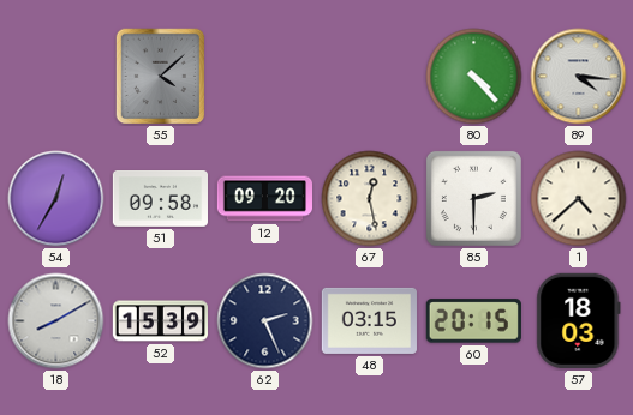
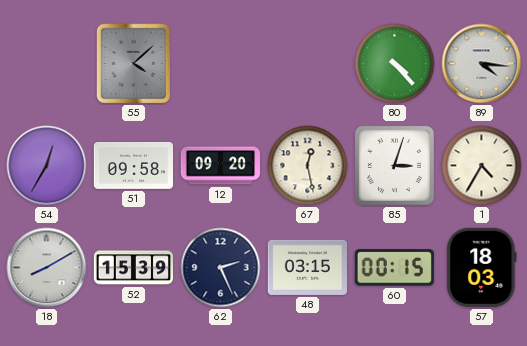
85: 2:30 -> 3:03
1: 4:38 -> 4:35
60: 20:15 -> 00:15
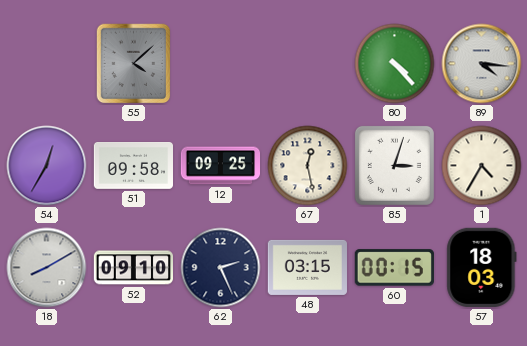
12: 09:20 -> 09:25
52: 15:39 -> 09:10
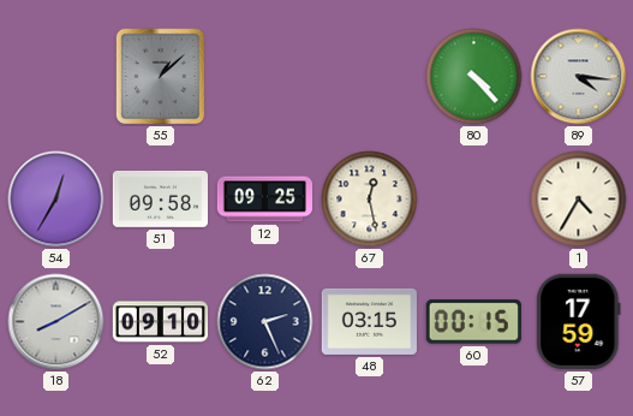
55: 4:08 -> 1:08
85: 3:03 -> none
57: 18:03 -> 17:59
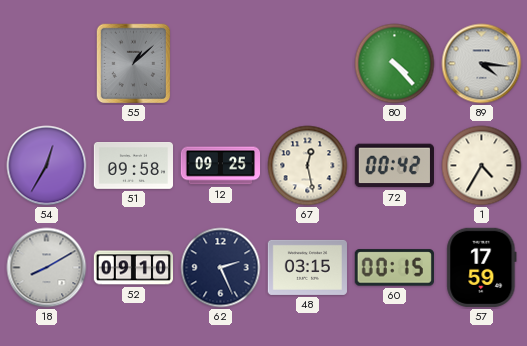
72: none -> 00:42
